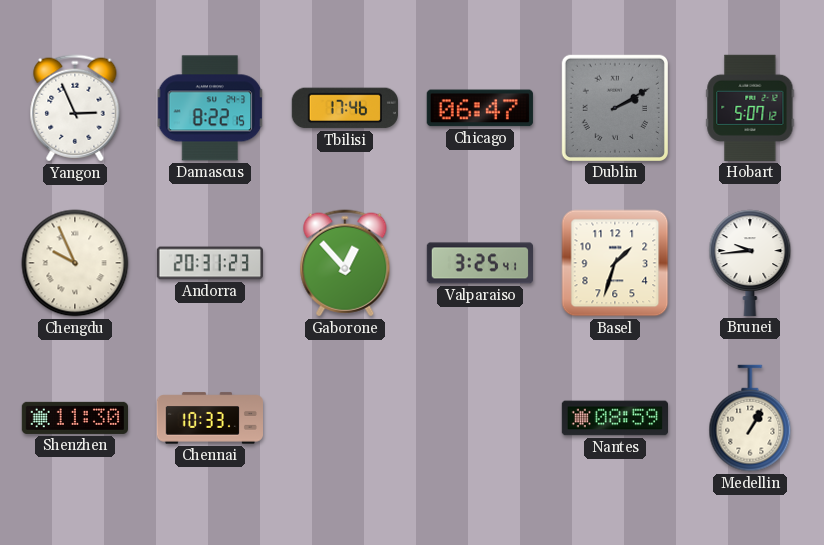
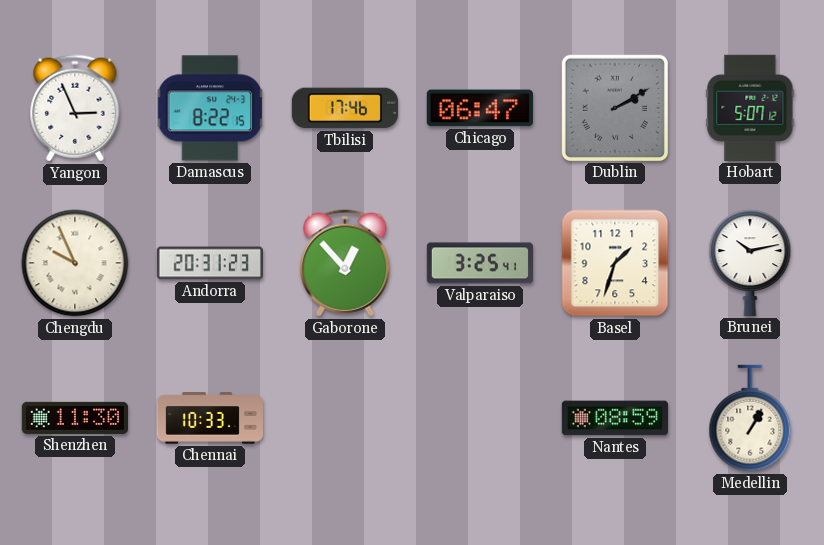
Brunei: 9:44 -> 10:13
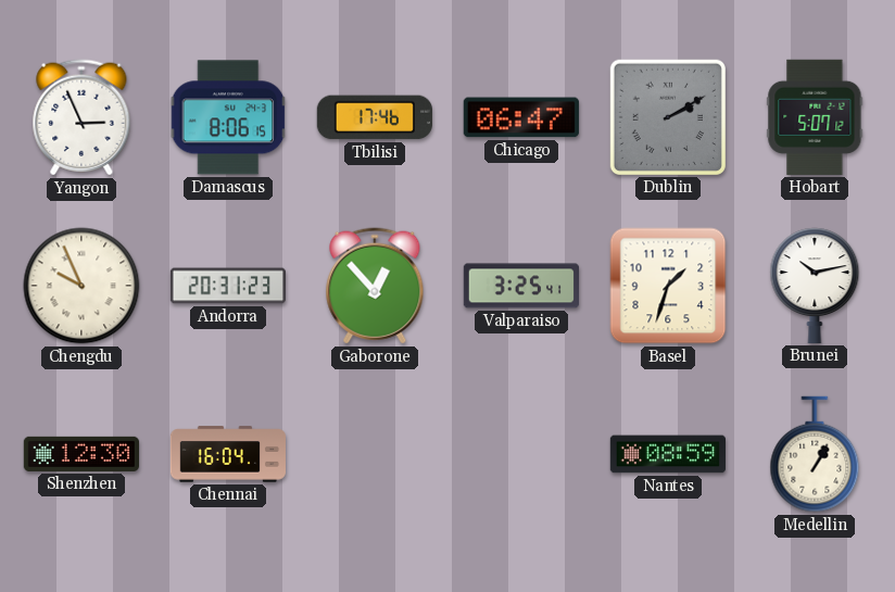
Damascus: 8:22 -> 8:06
Shenzhen: 11:30 -> 12:30
Chennai: 10:33 -> 16:04
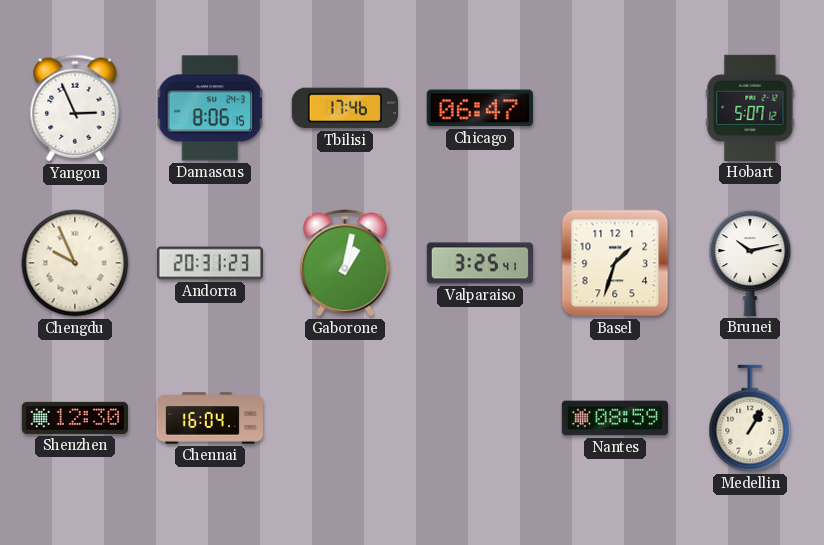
Dublin: 2:10 -> none
Gaborone: 12:53 -> 1:02
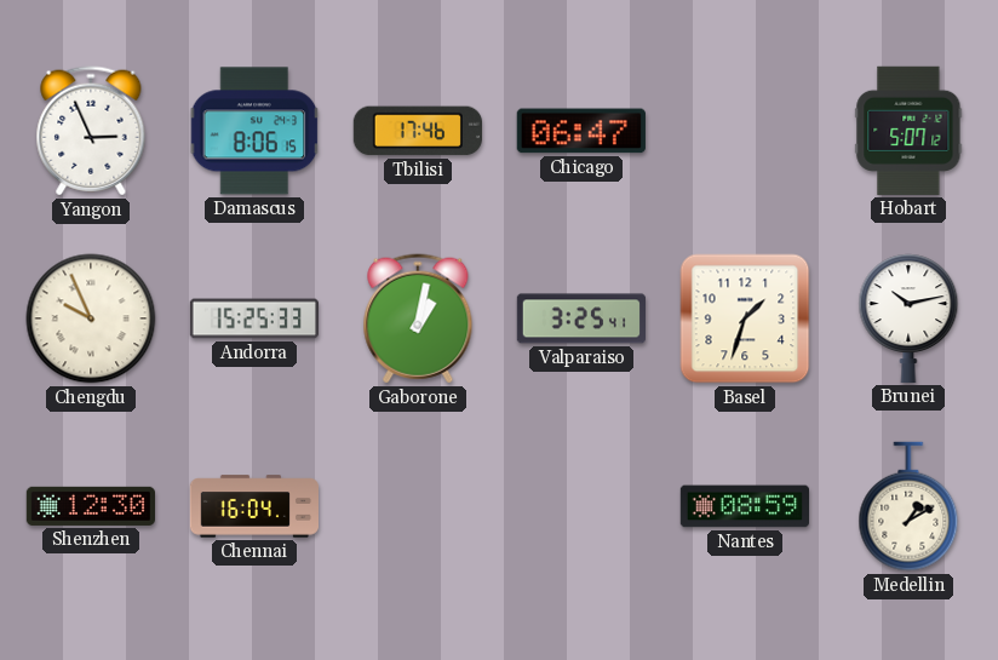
Andorra: 20:31 -> 15:25
Medellin: 1:05 -> 1:10
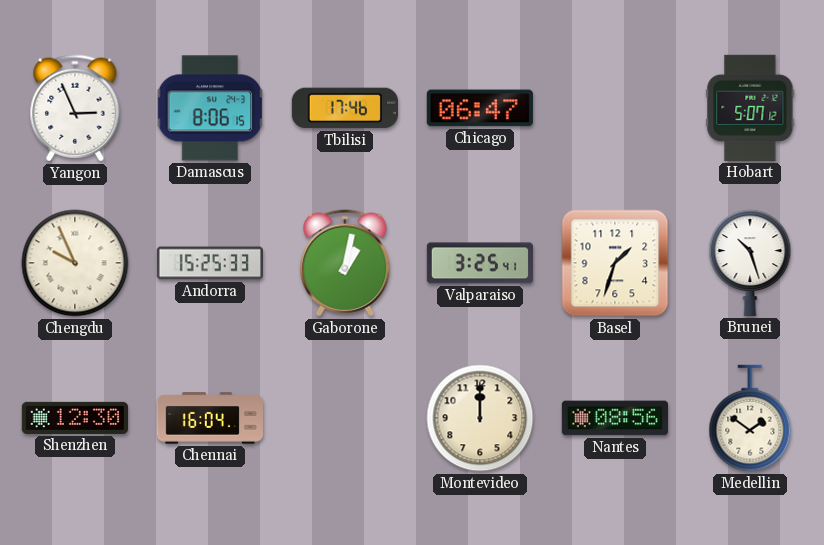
Brunei: 10:13 -> 10:27
Montevideo: none -> 12:00
Nantes: 08:59 -> 08:56
Medellin: 1:10 -> 1:51
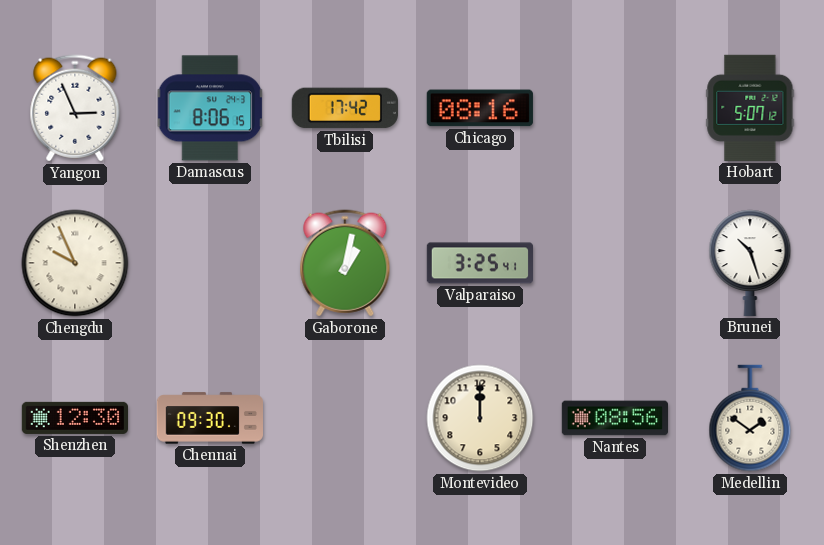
Tbilisi: 17:46 -> 17:42
Chicago: 06:47 -> 08:16
Andorra: 15:25 -> none
Basel: 1:33 -> none
Chennai: 16:04 -> 09:30
